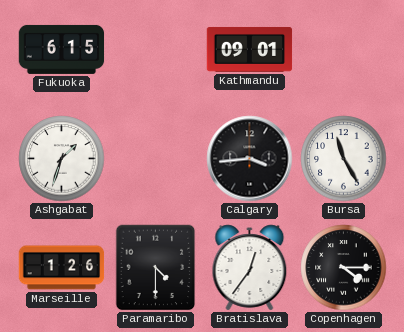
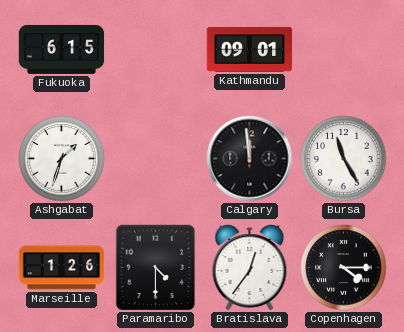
Calgary: 3:44 -> 11:59
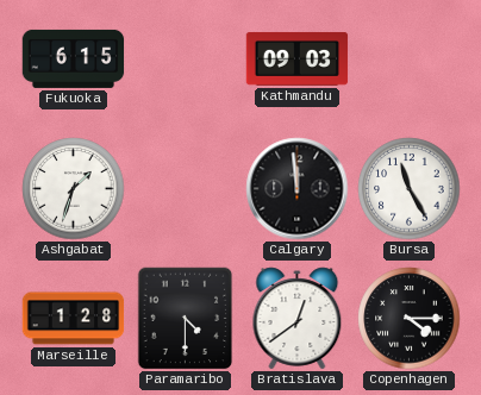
Kathmandu: 09:01 -> 09:03
Marseille: 1:26 -> 1:28
Bratislava: 12:36 -> 12:39
